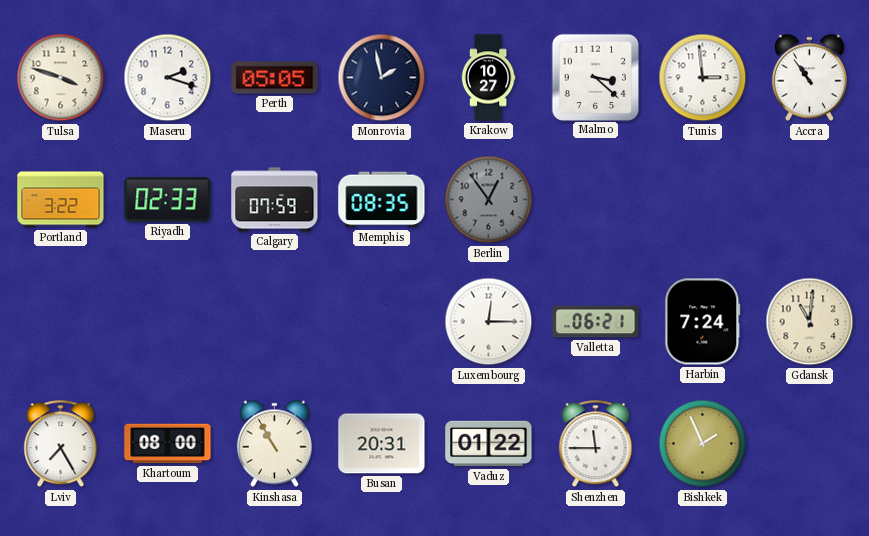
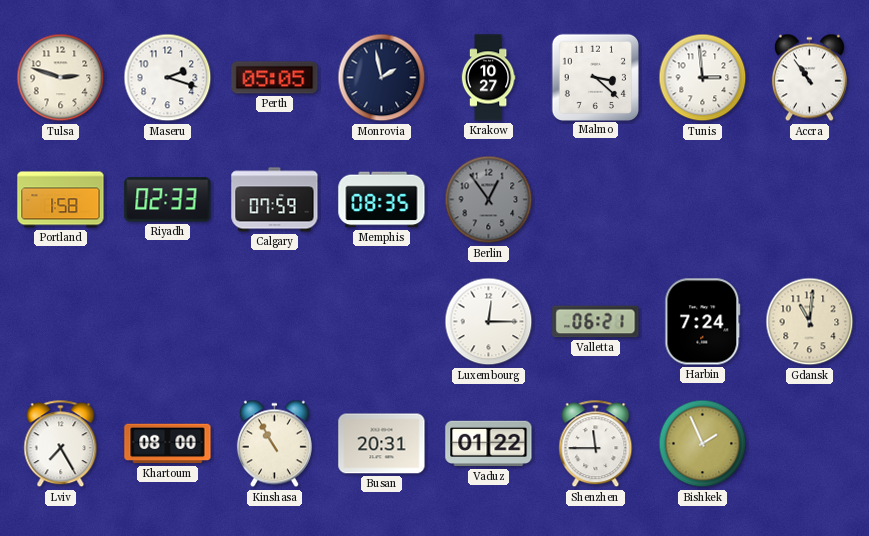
Tulsa: 3:48 -> 2:48
Portland: 3:22 -> 1:58
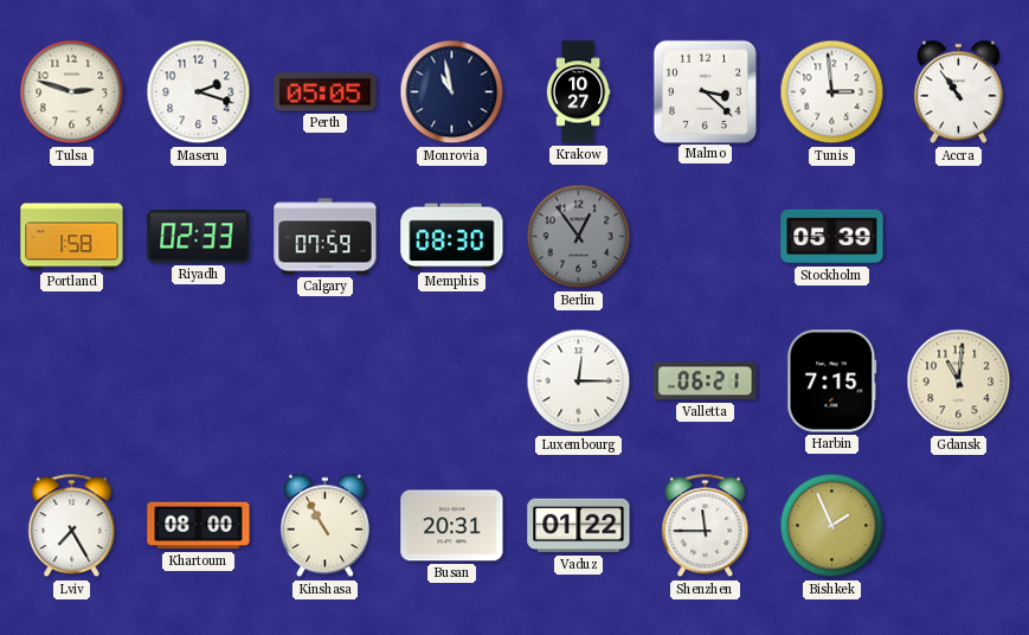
Monrovia: 1:58 -> 10:58
Memphis: 08:35 -> 08:30
Stockholm: none -> 05:39
Harbin: 7:24 -> 7:15
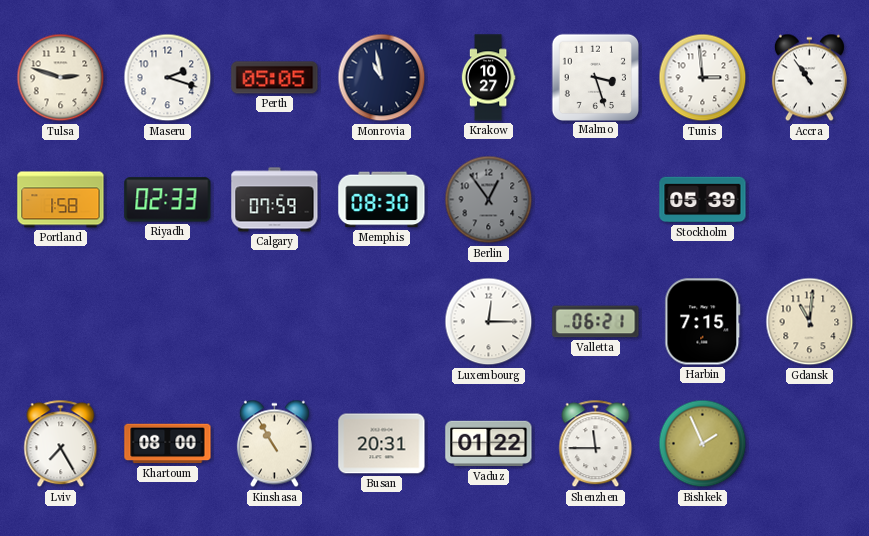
Malmo: 3:22 -> 3:27
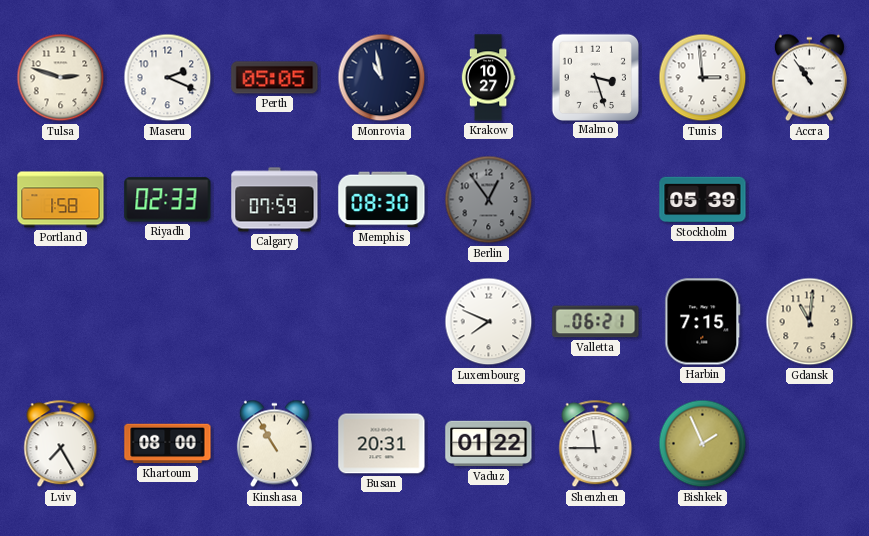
Maseru: 2:18 -> 2:19
Luxembourg: 12:15 -> 7:49
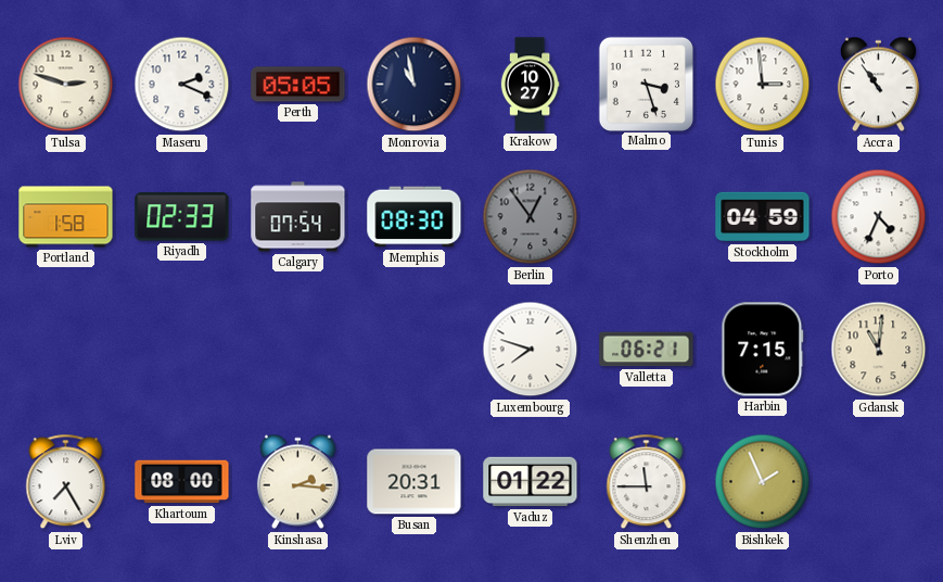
Calgary: 07:59 -> 07:54
Stockholm: 05:39 -> 04:59
Porto: none -> 4:34
Luxembourg: 7:49 -> 7:48
Kinshasa: 10:55 -> 2:16
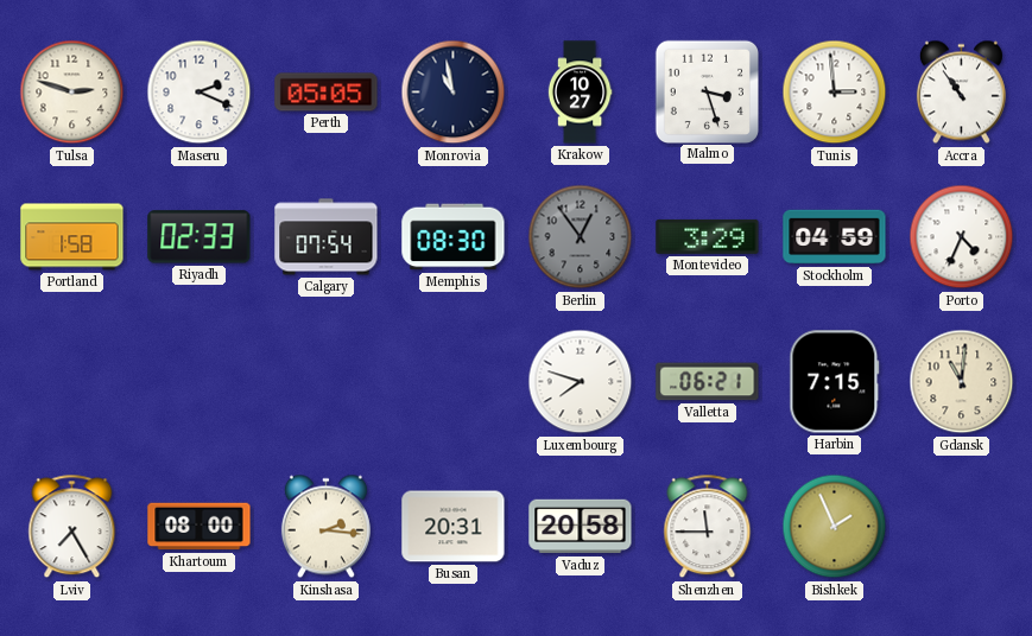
Montevideo: none -> 3:29
Vaduz: 01:22 -> 20:58
